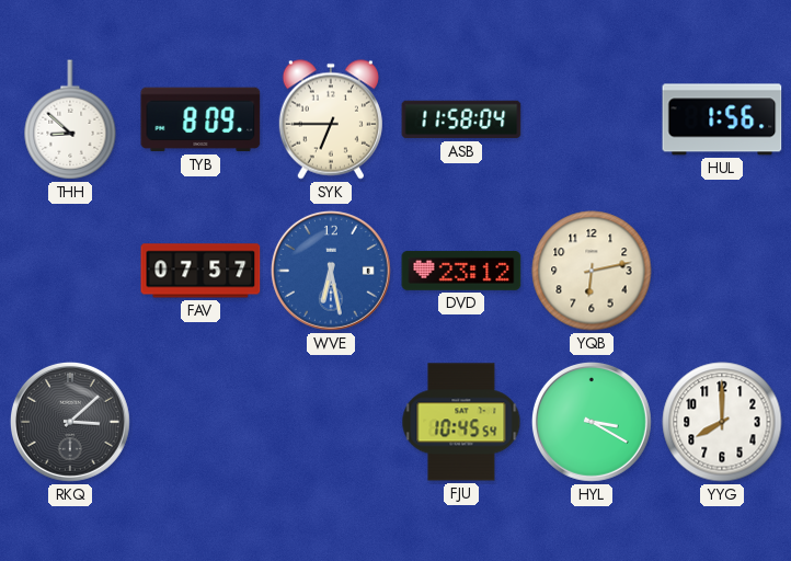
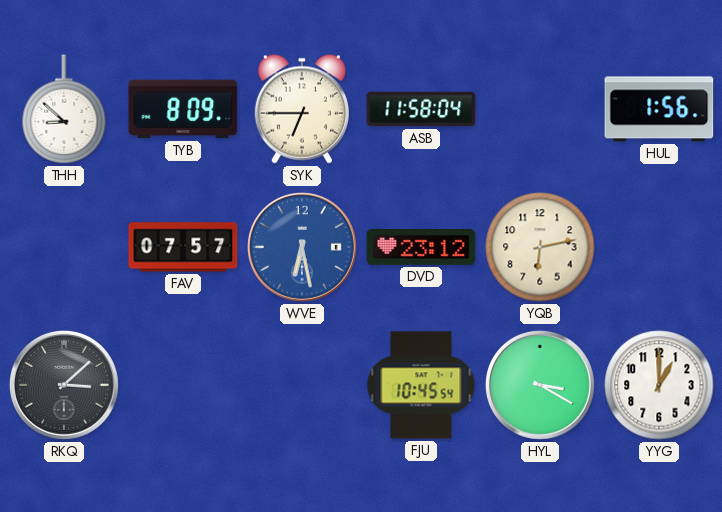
YYG: 8:00 -> 1:00
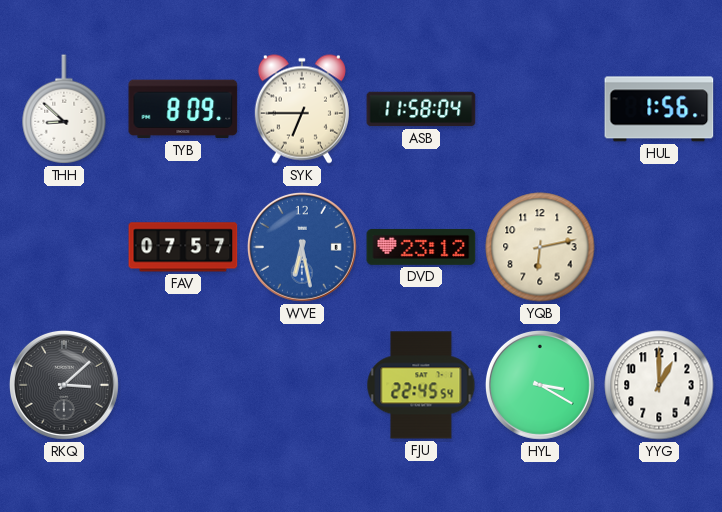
FJU: 10:45 -> 22:45
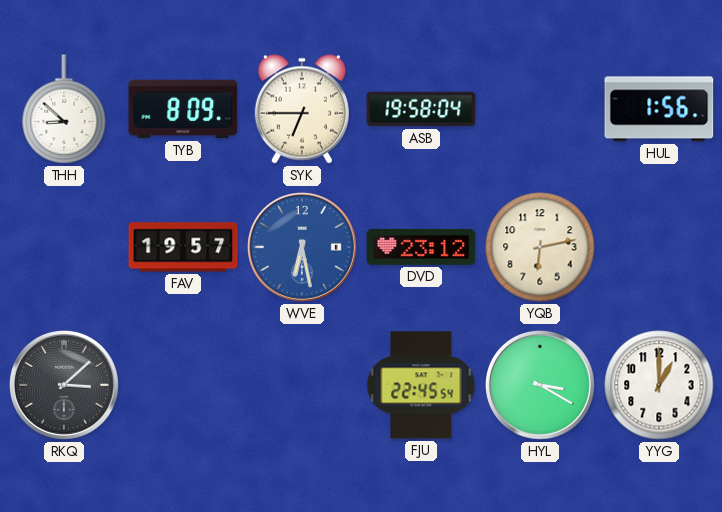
ASB: 11:58 -> 19:58
FAV: 07:57 -> 19:57
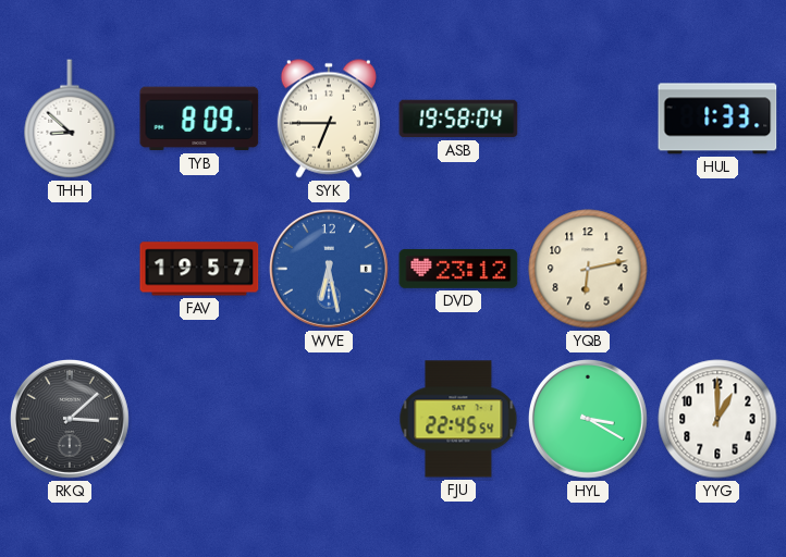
HUL: 1:56 -> 1:33
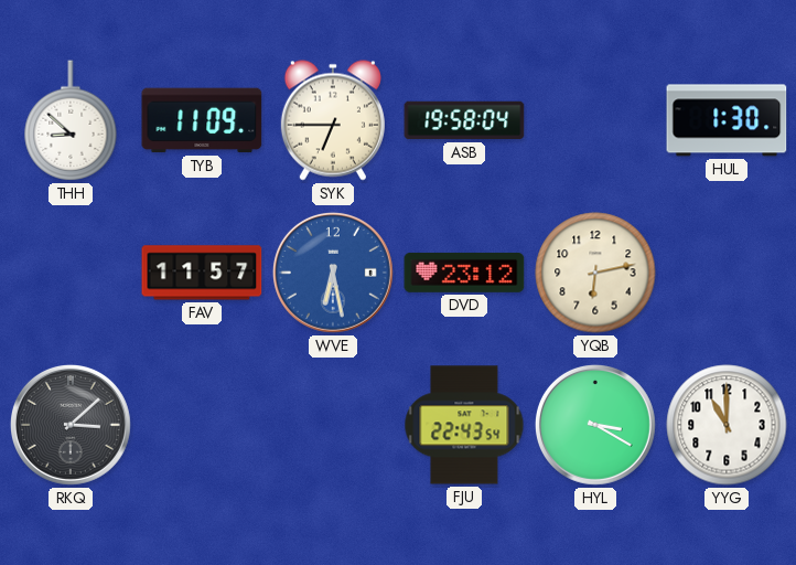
TYB: 8:09 -> 11:09
HUL: 1:33 -> 1:30
FAV: 19:57 -> 11:57
FJU: 22:45 -> 22:43
YYG: 1:00 -> 11:00
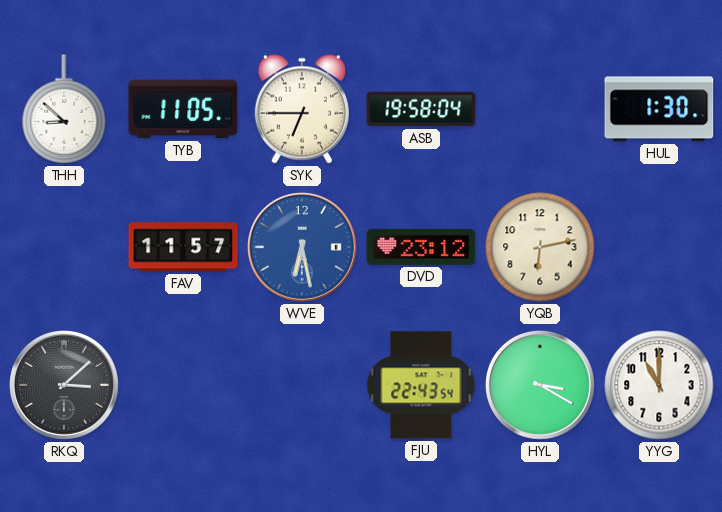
TYB: 11:09 -> 11:05
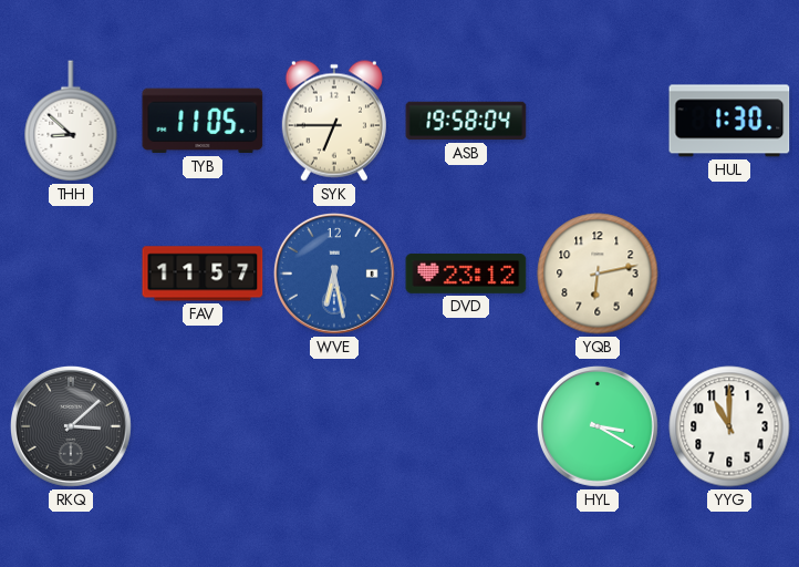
FJU: 22:43 -> none
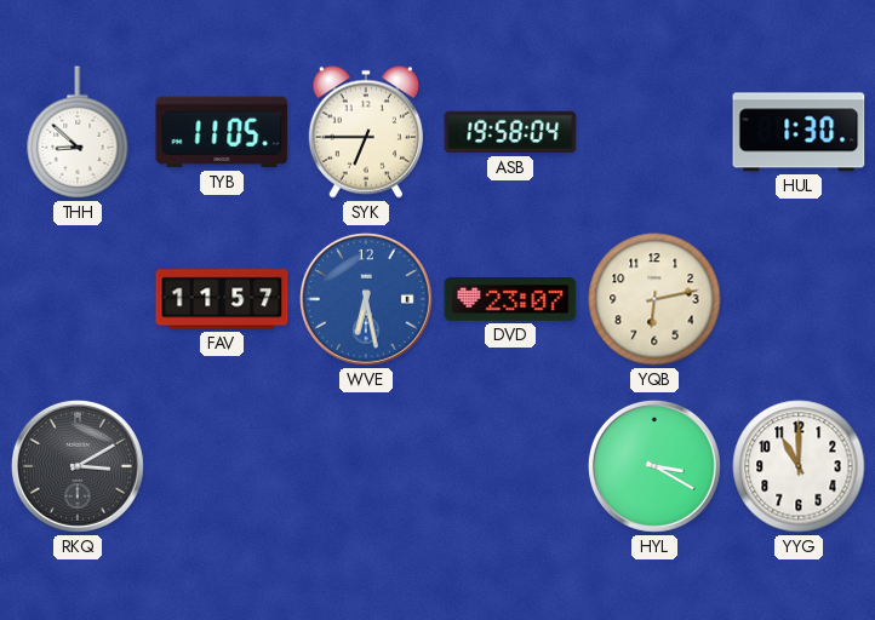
DVD: 23:12 -> 23:07
RKQ: 3:08 -> 3:10
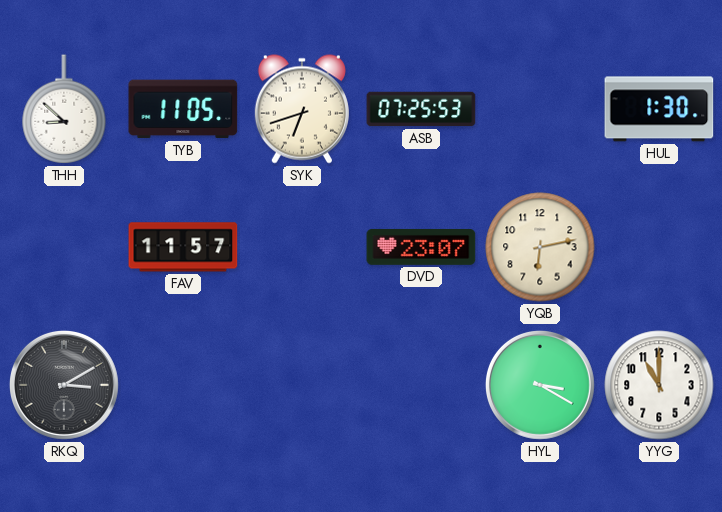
SYK: 6:45 -> 6:42
ASB: 19:58 -> 07:25
WVE: 6:28 -> none
